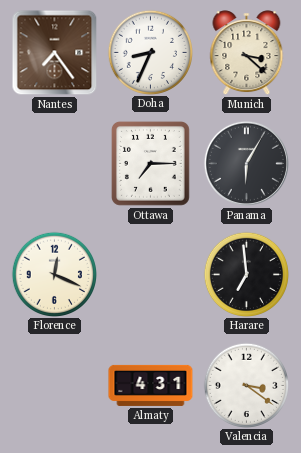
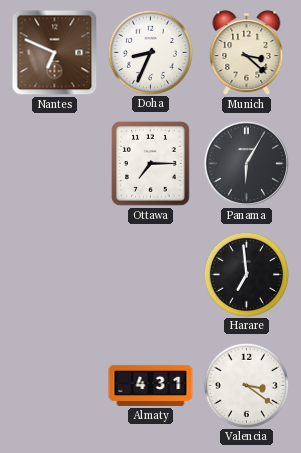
Nantes: 7:24 -> 6:49
Florence: 12:19 -> none
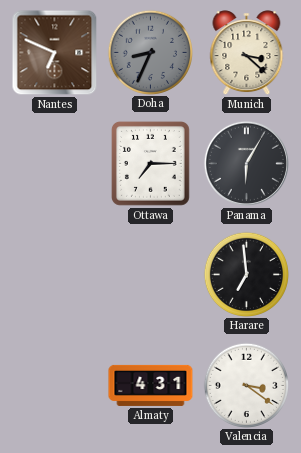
Doha dial: white -> grey
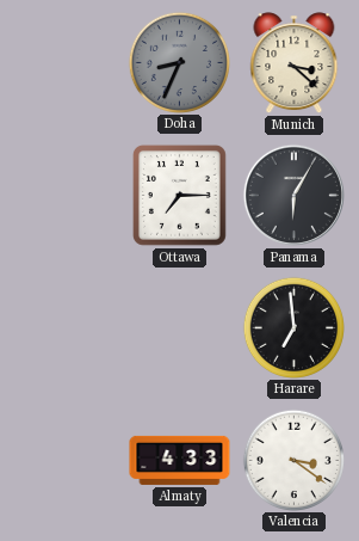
Nantes: 6:49 -> none
Almaty: 4:31 -> 4:33
